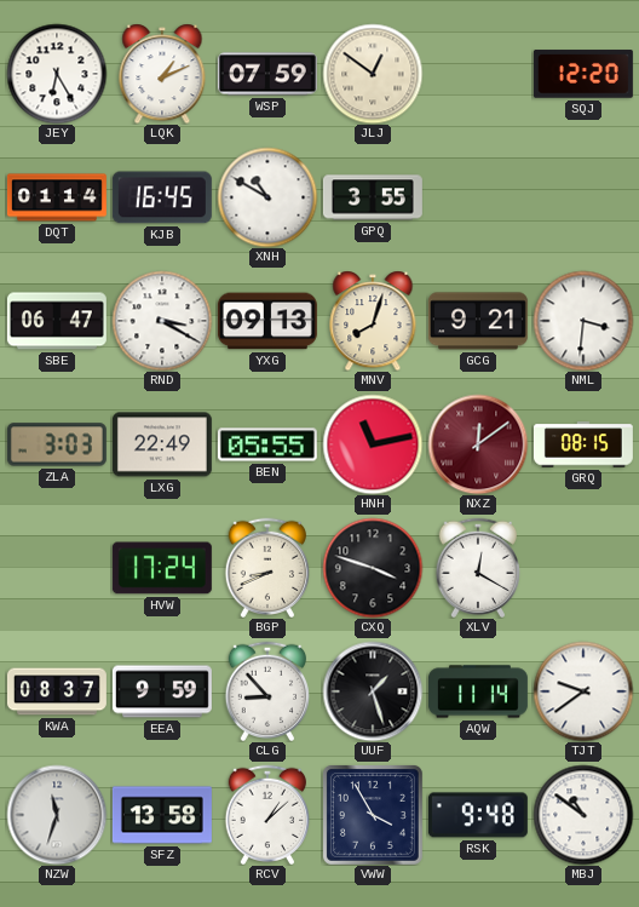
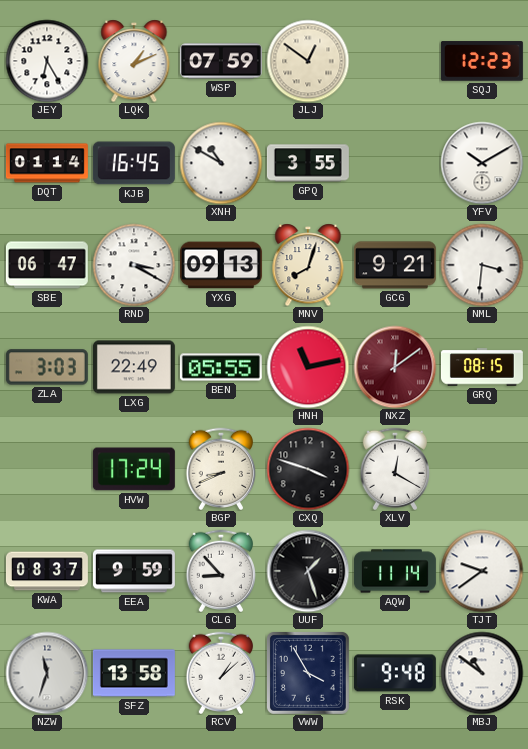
SQJ: 12:20 -> 12:23
YFV: none -> 10:10
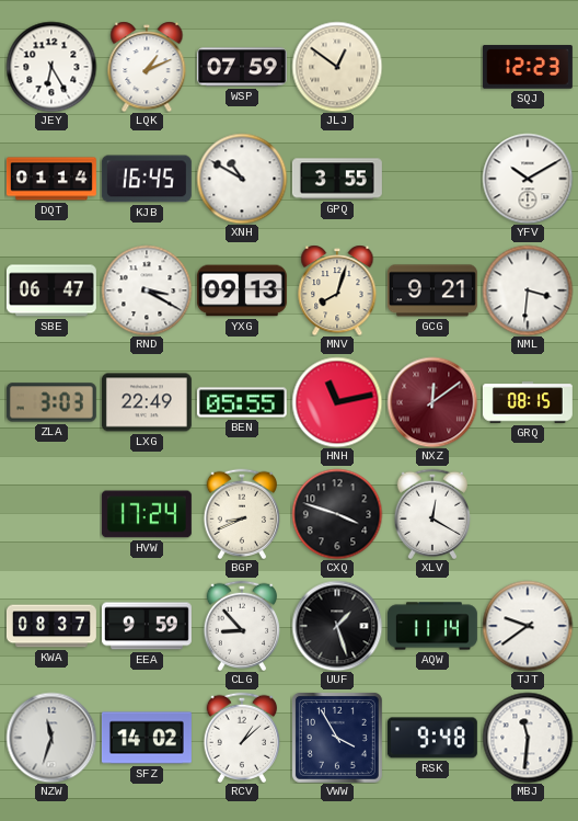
SFZ: 13:58 -> 14:02
MBJ: 10:51 -> 11:31
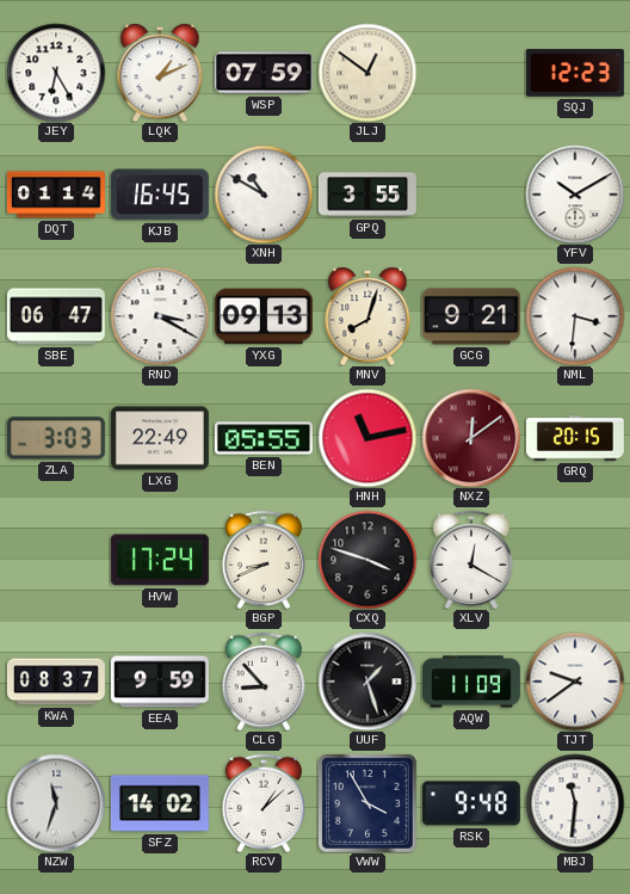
GRQ: 08:15 -> 20:15
AQW: 11:14 -> 11:09
